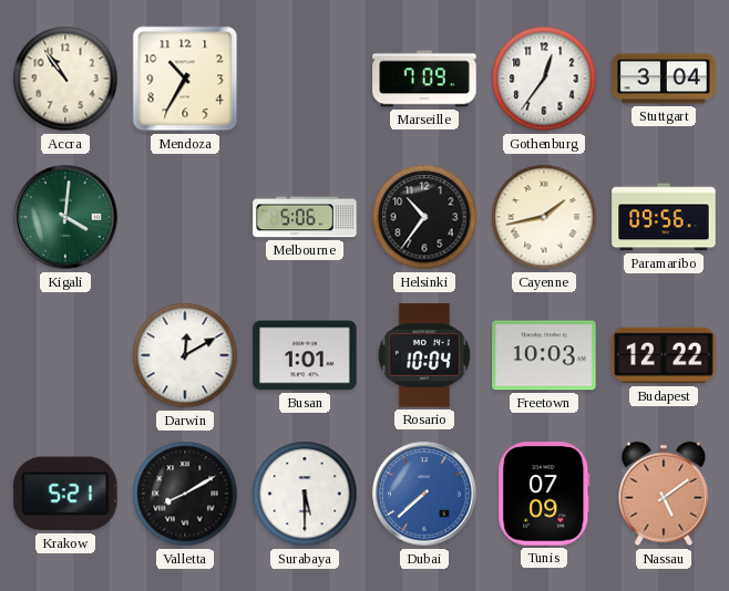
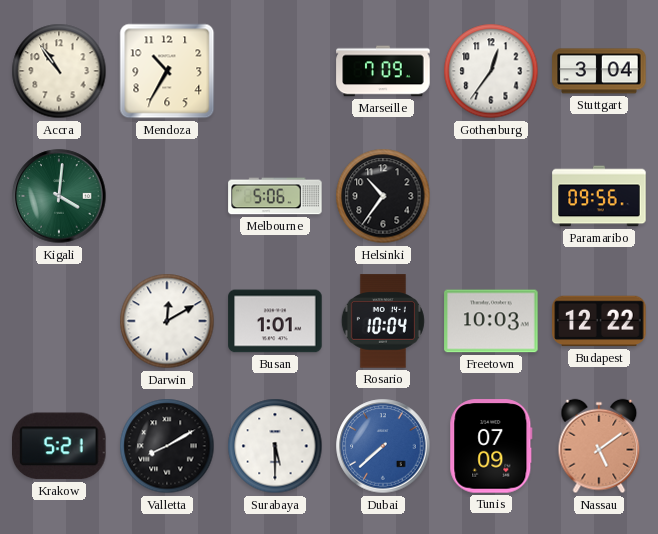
Cayenne: 1:43 -> none
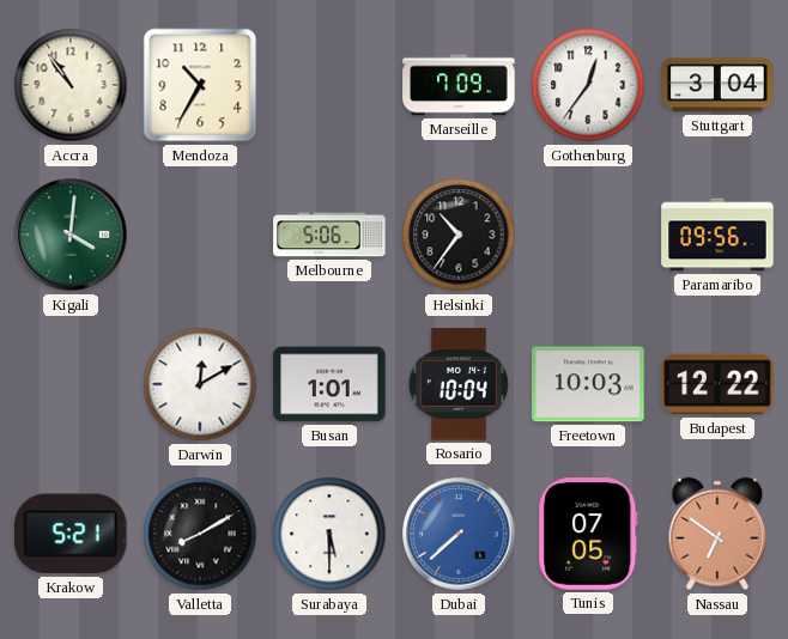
Tunis: 07:09 -> 07:05
Nassau: 5:09 -> 6:51
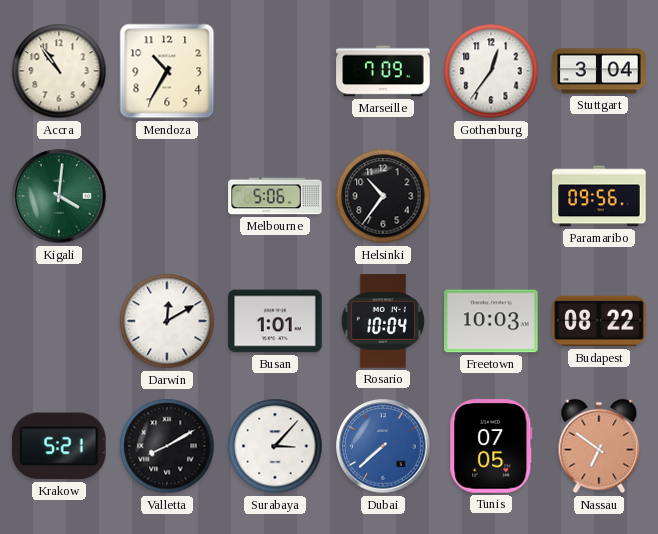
Budapest: 12:22 -> 08:22
Surabaya: 5:30 -> 3:07
